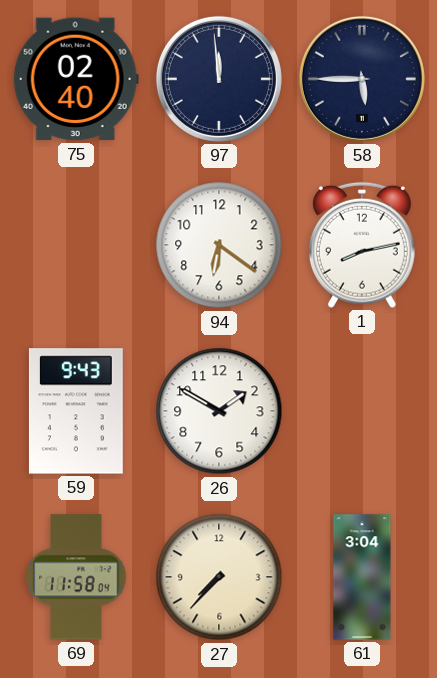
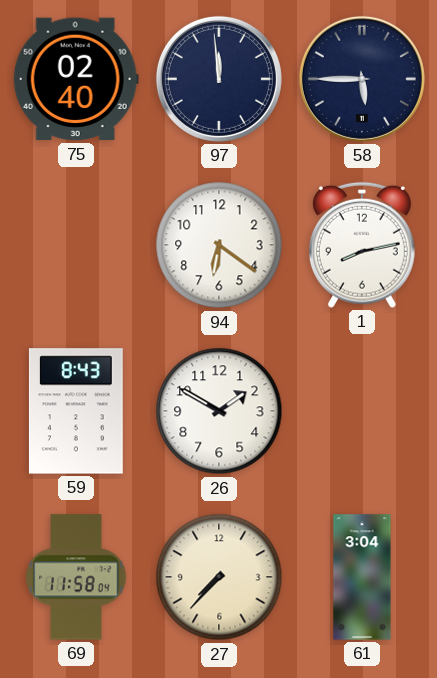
59: 9:43 -> 8:43
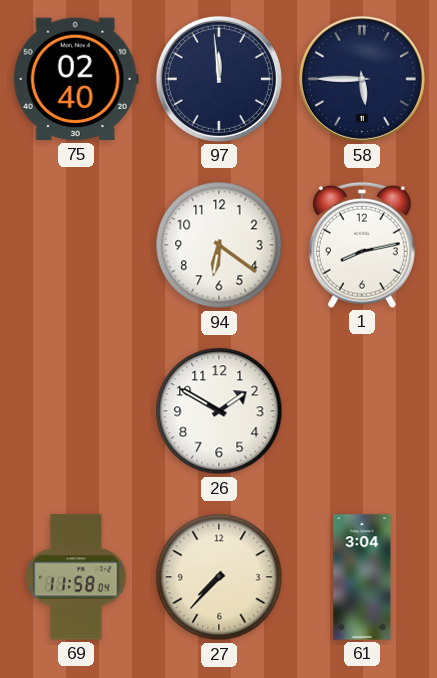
59: 8:43 -> none
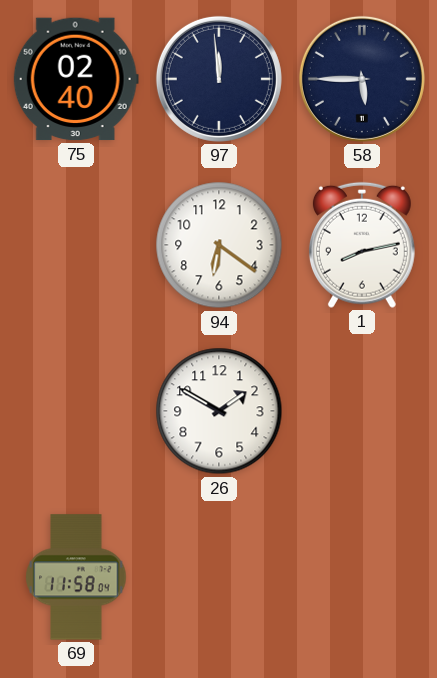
27: 7:37 -> none
61: 3:04 -> none
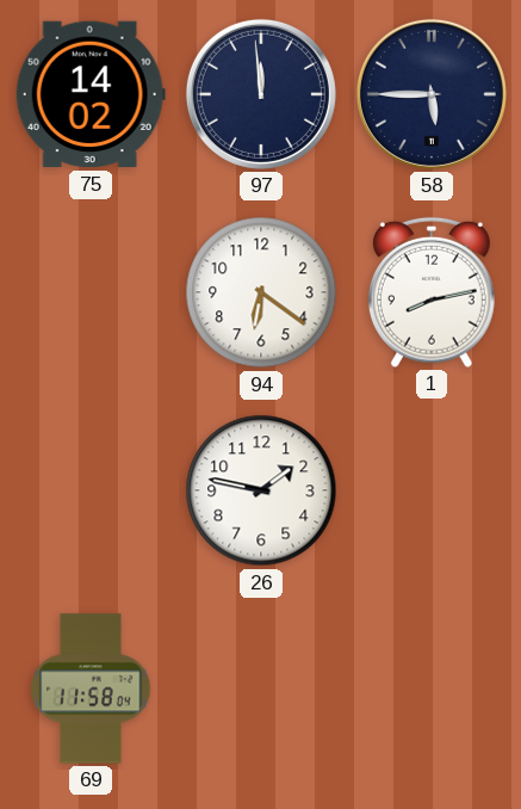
75: 02:40 -> 14:02
26: 1:50 -> 1:47
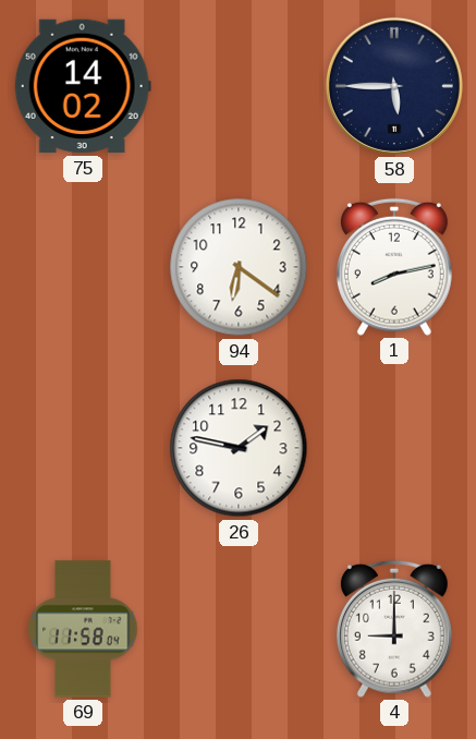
97: 11:59 -> none
4: none -> 9:00
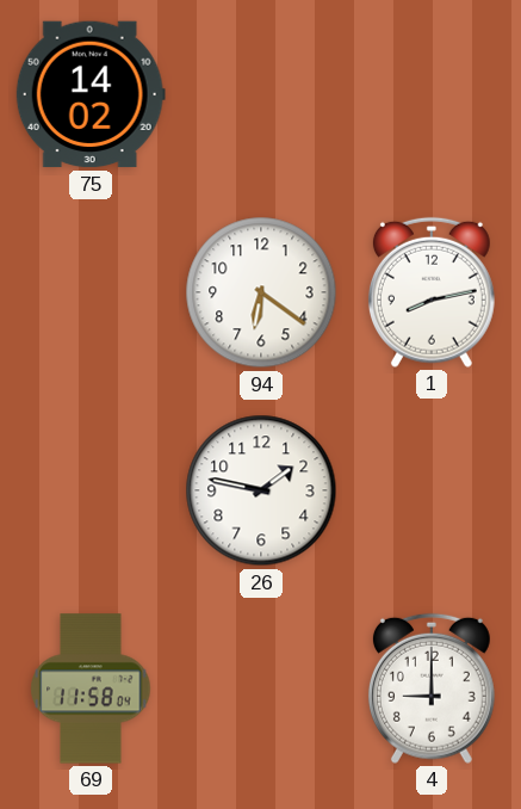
58: 5:45 -> none
